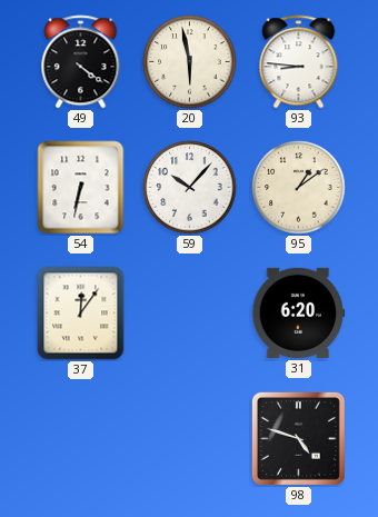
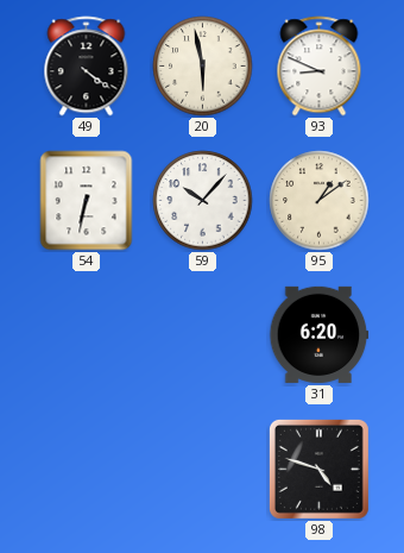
93: 8:46 -> 8:49
37: 12:06 -> none
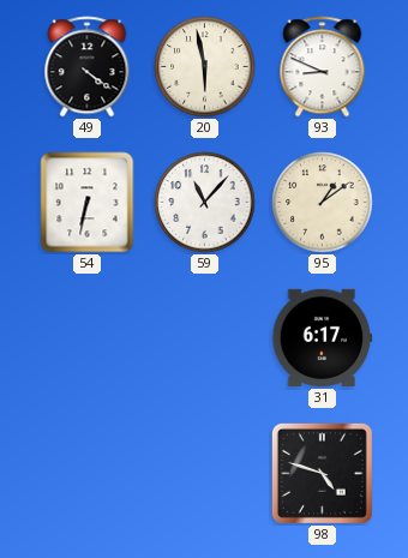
59: 10:07 -> 11:07
31: 6:20 -> 6:17
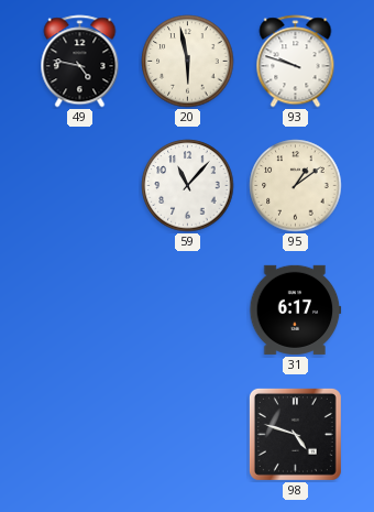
49: 4:21 -> 4:47
93: 8:49 -> 9:48
54: 6:32 -> none
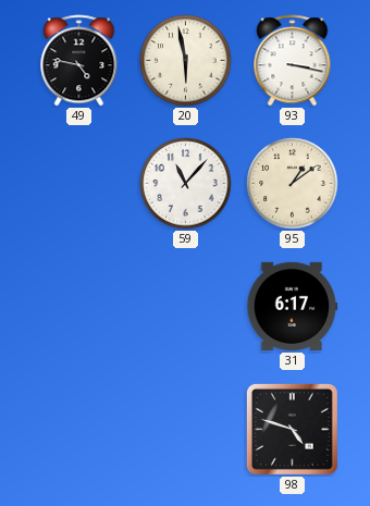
93: 9:48 -> 3:17
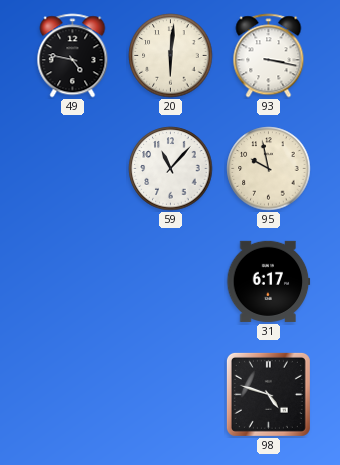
20: 5:58 -> 6:01
95: 1:09 -> 9:58
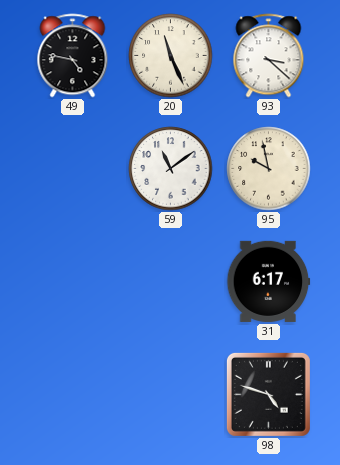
20: 6:01 -> 11:26
93: 3:17 -> 3:22
59: 11:07 -> 11:09
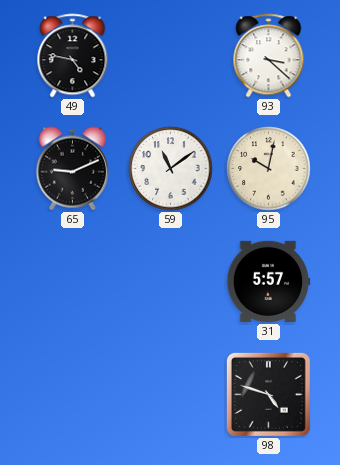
20: 11:26 -> none
65: none -> 9:11
95: 9:58 -> 10:02
31: 6:17 -> 5:57
